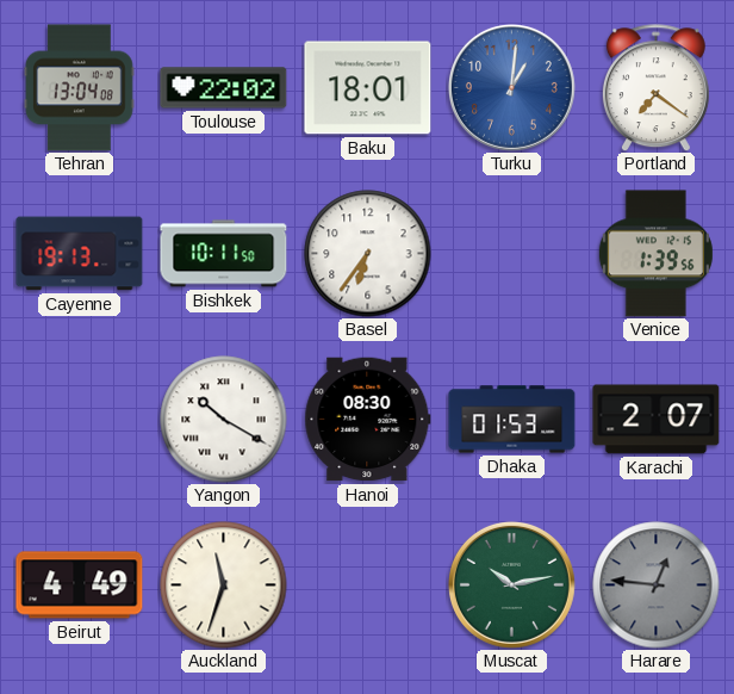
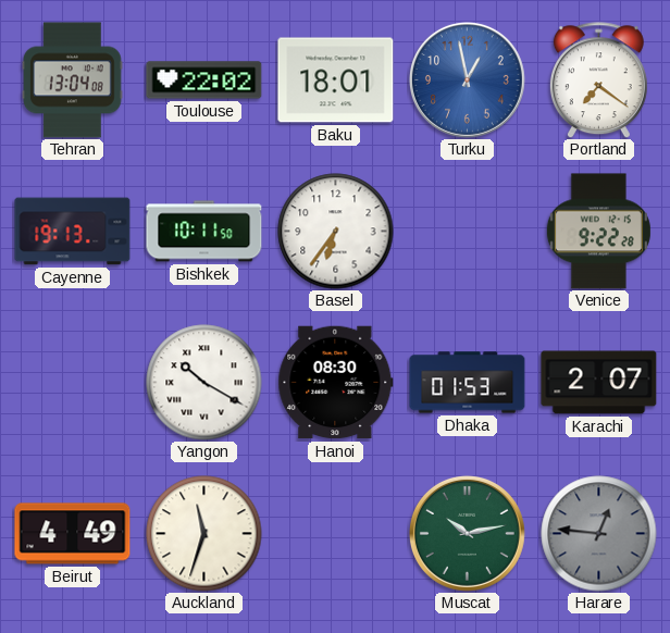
Turku: 1:01 -> 12:58
Venice: 1:39 -> 9:22
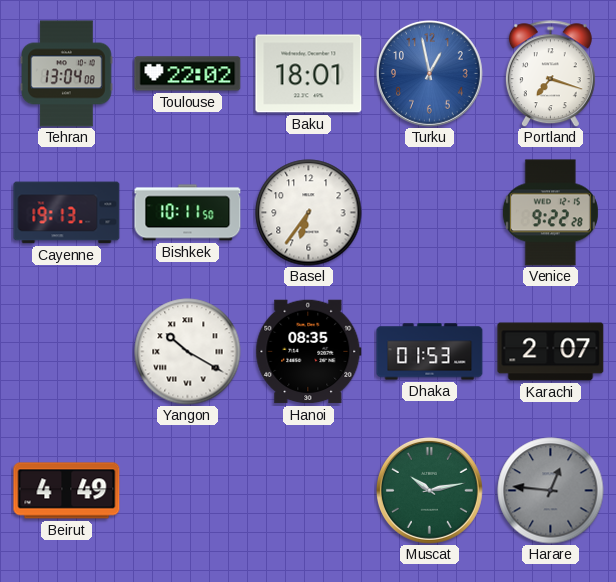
Portland: 7:21 -> 7:18
Hanoi: 08:30 -> 08:35
Auckland: 11:33 -> none
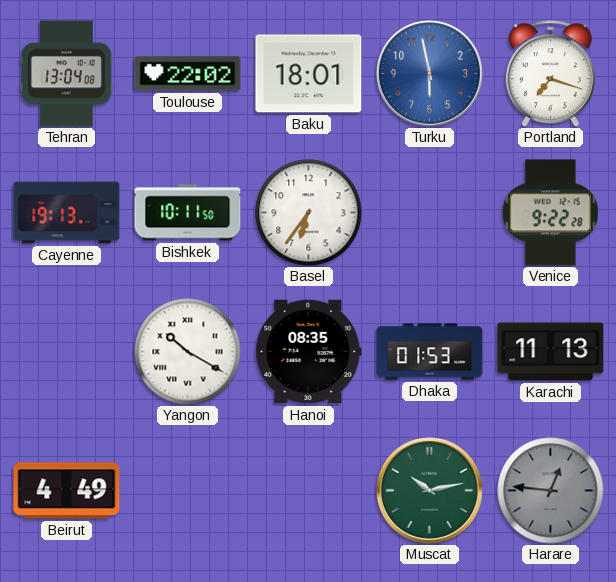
Turku: 12:58 -> 5:58
Karachi: 2:07 -> 11:13
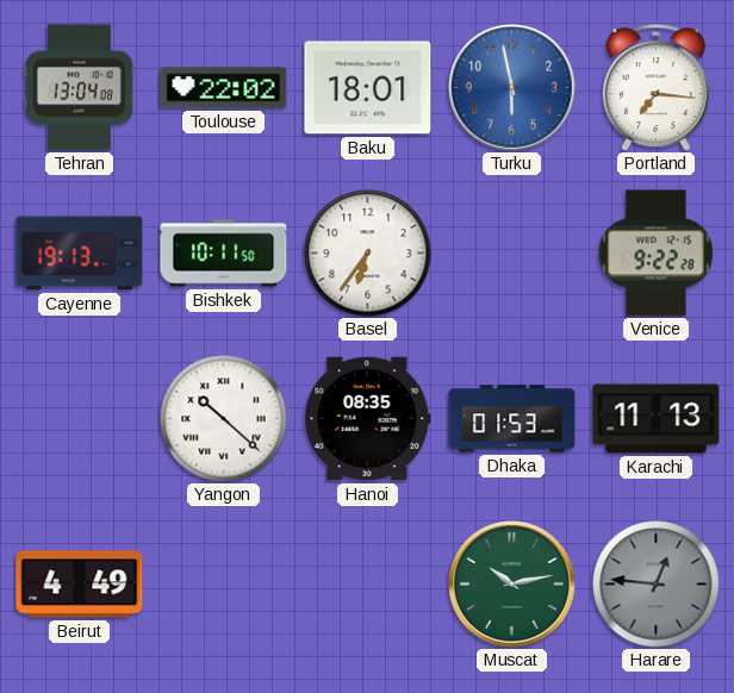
Portland: 7:18 -> 7:16
Yangon: 10:20 -> 10:22
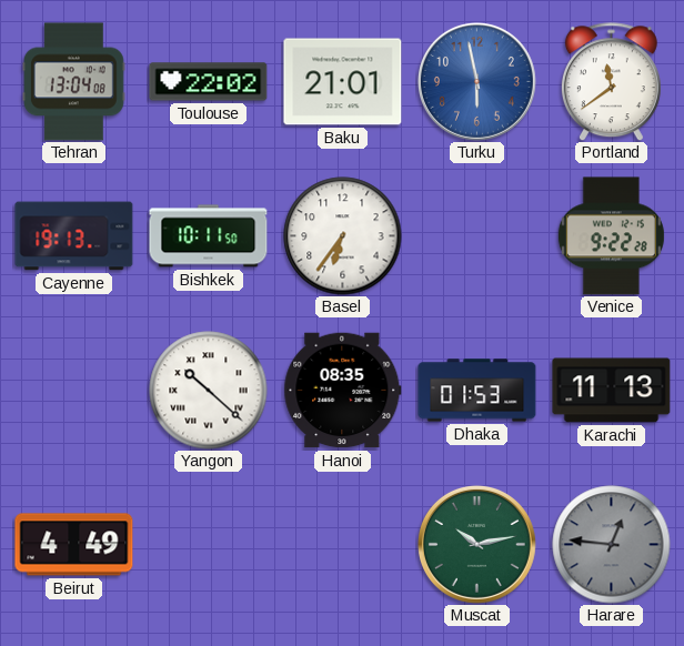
Baku: 18:01 -> 21:01
Portland: 7:16 -> 11:39
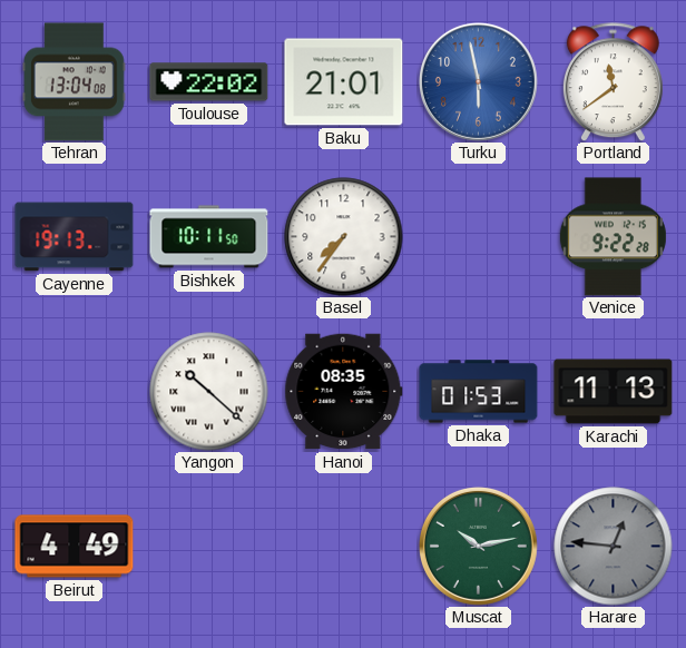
Basel: 6:36 -> 7:36
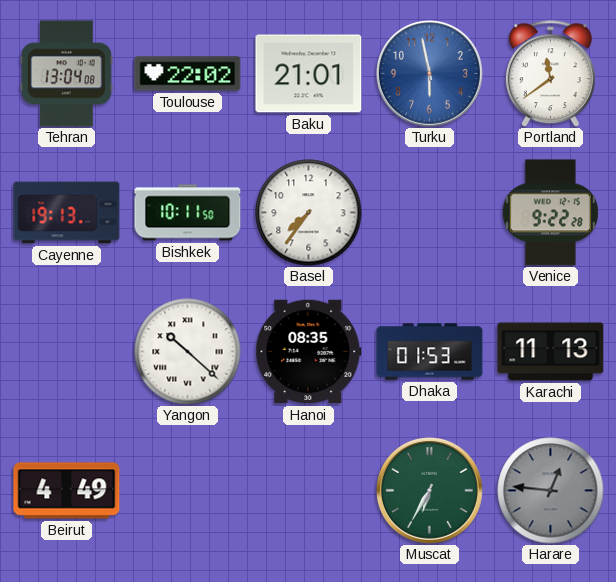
Muscat: 10:13 -> 6:35
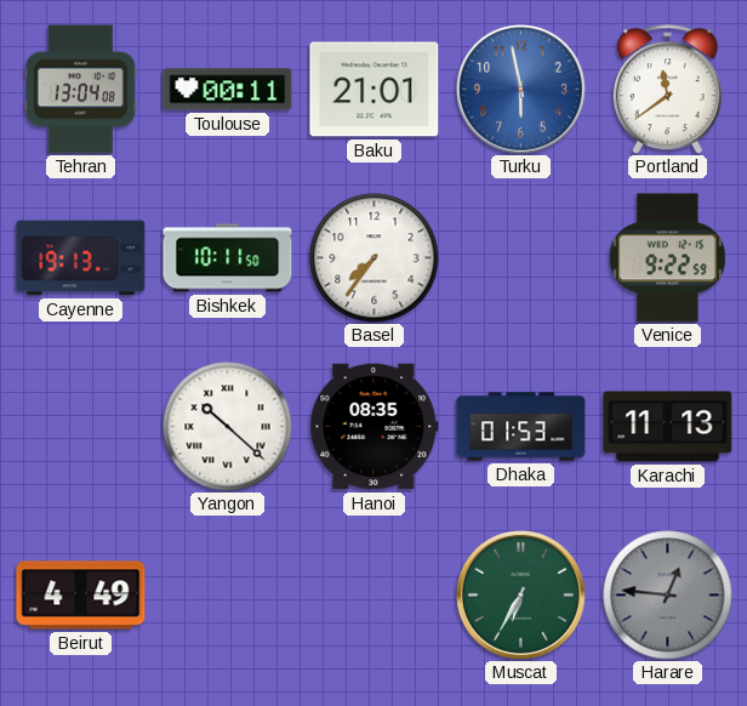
Toulouse: 22:02 -> 00:11
Venice: 9:22:28 -> 9:22:59
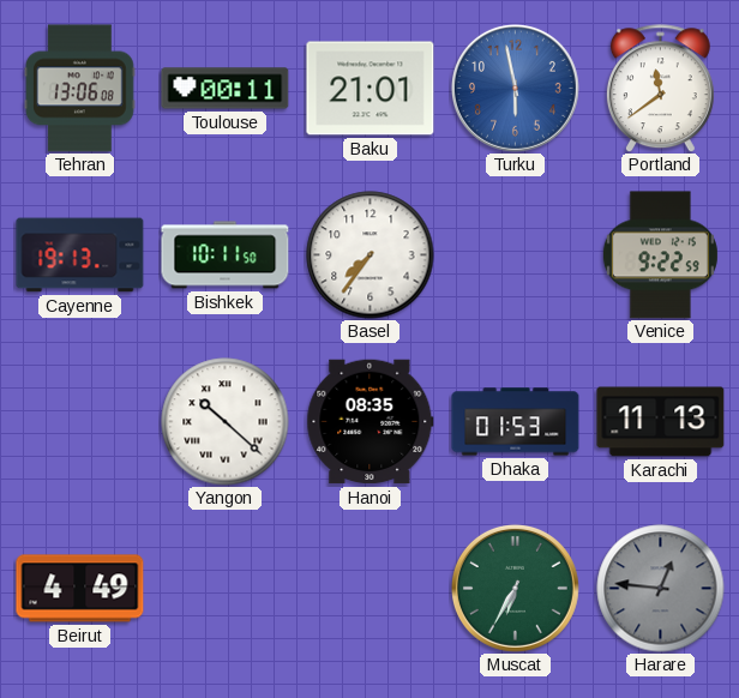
Tehran: 13:04 -> 13:06
